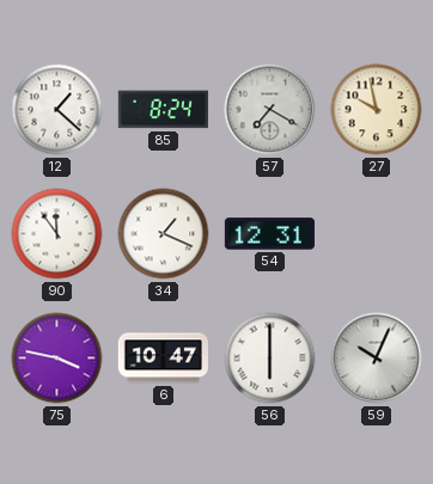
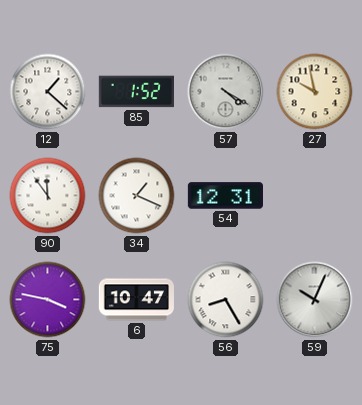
85: 8:24 -> 1:52
57: 7:20 -> 4:20
56: 6:00 -> 8:25
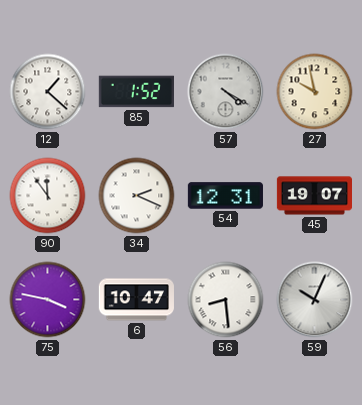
34: 1:19 -> 2:19
45: none -> 19:07
56: 8:25 -> 8:29
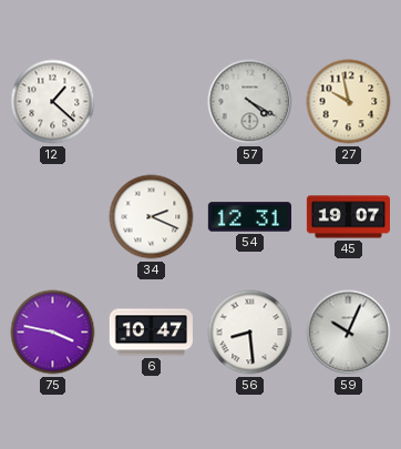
85: 1:52 -> none
90: 11:54 -> none
